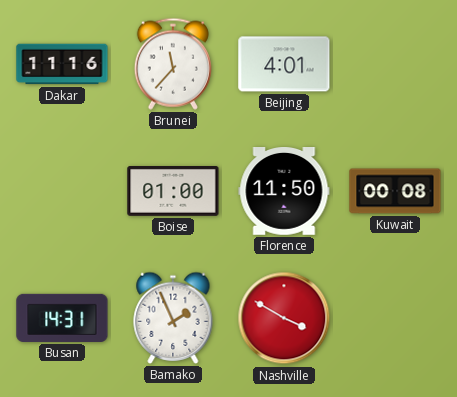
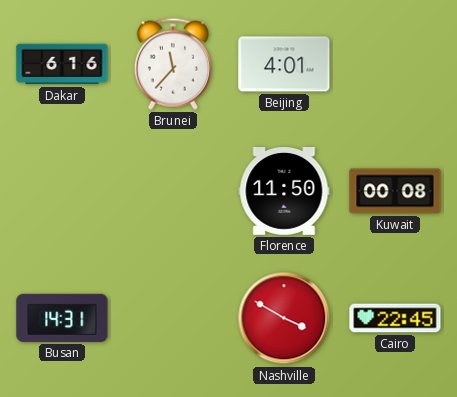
Dakar: 11:16 -> 6:16
Boise: 01:00 -> none
Bamako: 1:56 -> none
Cairo: none -> 22:45
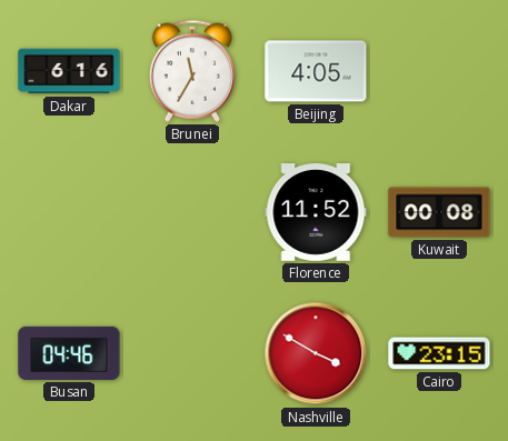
Brunei: 11:37 -> 11:35
Beijing: 4:01 -> 4:05
Florence: 11:50 -> 11:52
Busan: 14:31 -> 04:46
Cairo: 22:45 -> 23:15
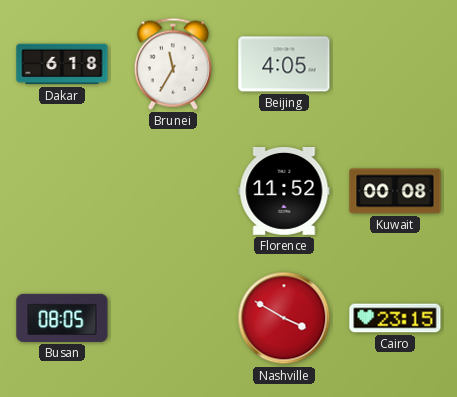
Dakar: 6:16 -> 6:18
Busan: 04:46 -> 08:05
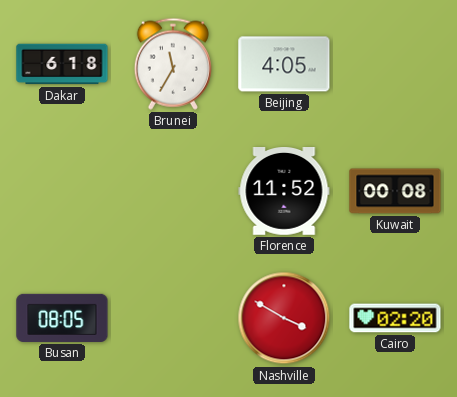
Cairo: 23:15 -> 02:20
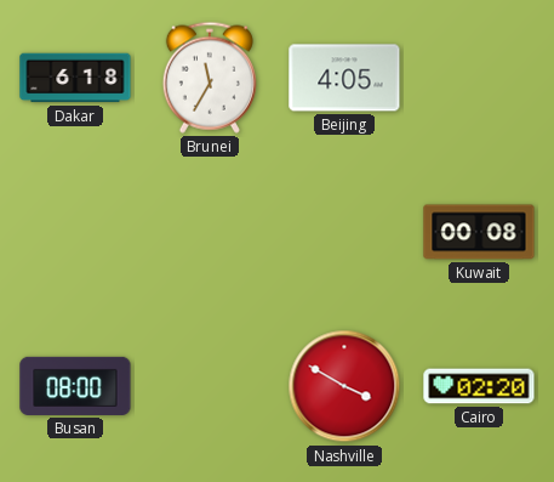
Florence: 11:52 -> none
Busan: 08:05 -> 08:00
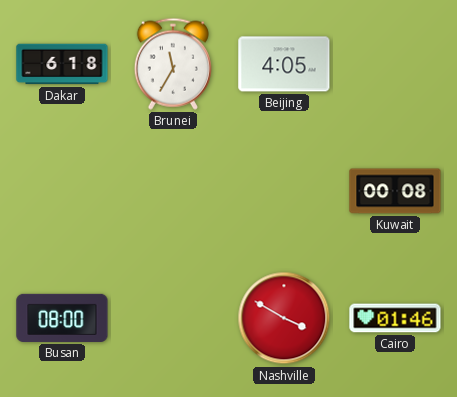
Cairo: 02:20 -> 01:46
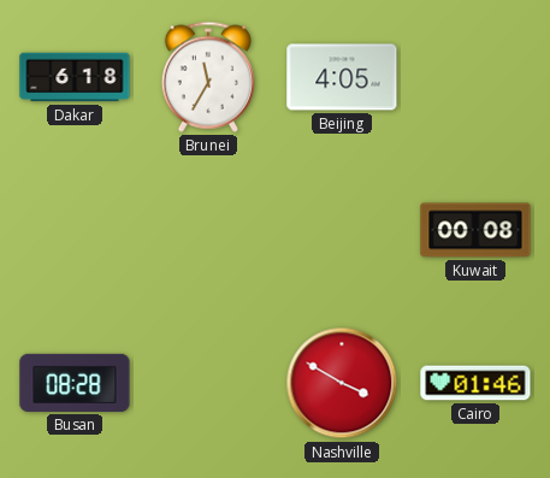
Busan: 08:00 -> 08:28
